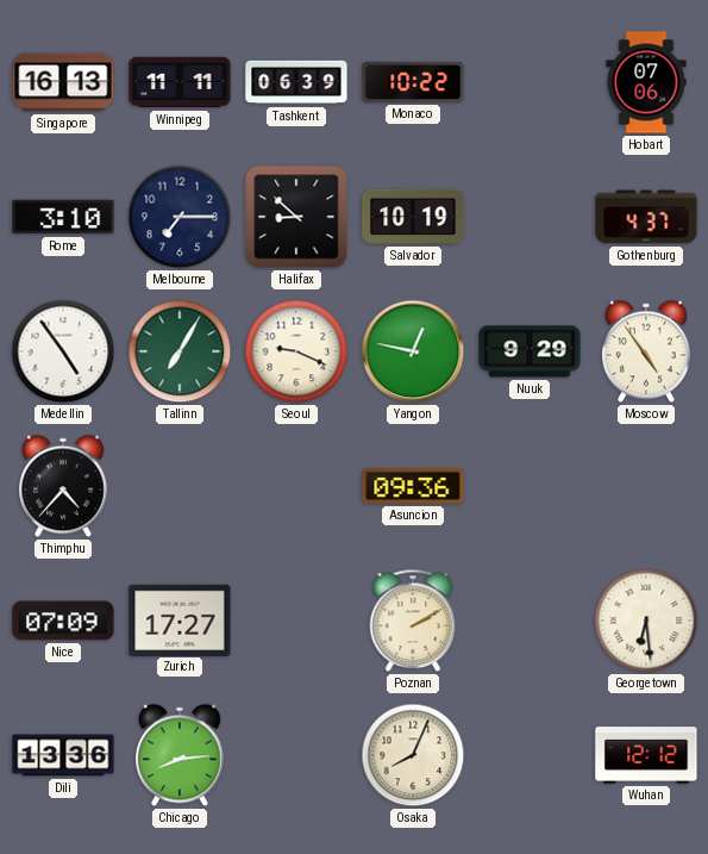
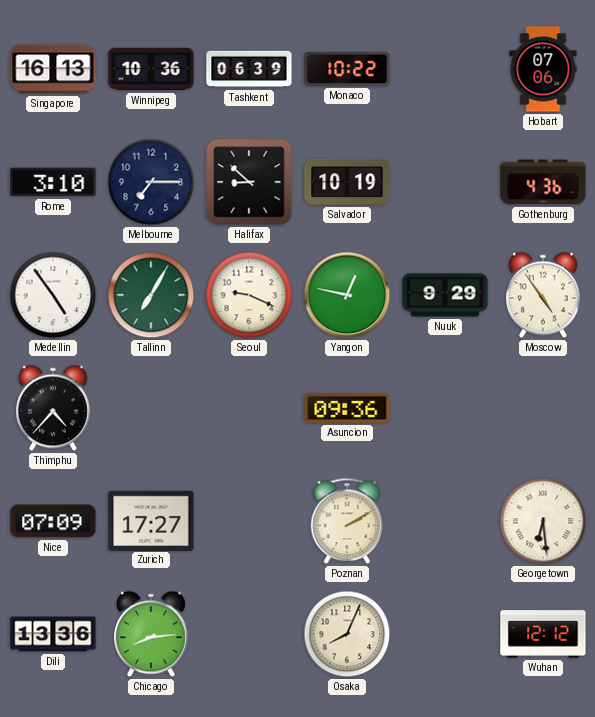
Winnipeg: 11:11 -> 10:36
Gothenburg: 4:37 -> 4:36
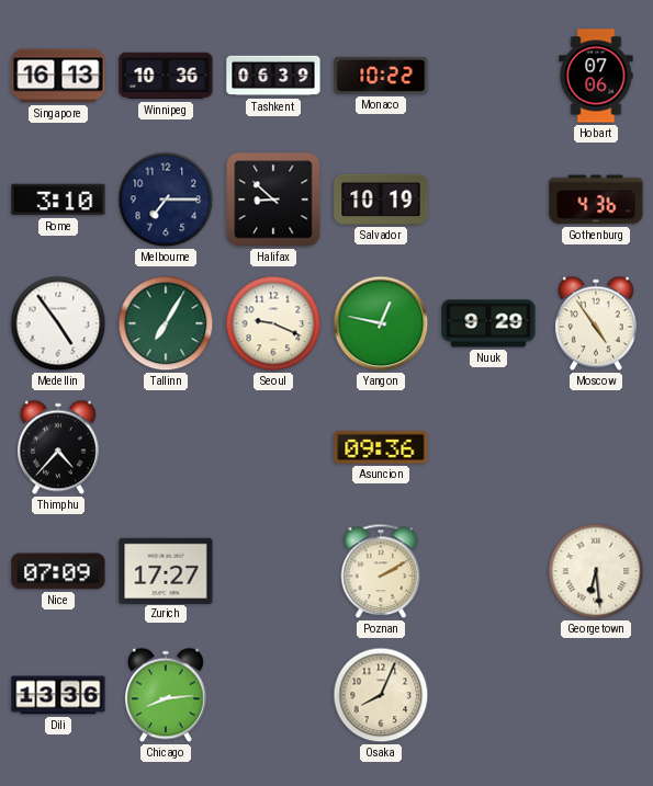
Wuhan: 12:12 -> none
